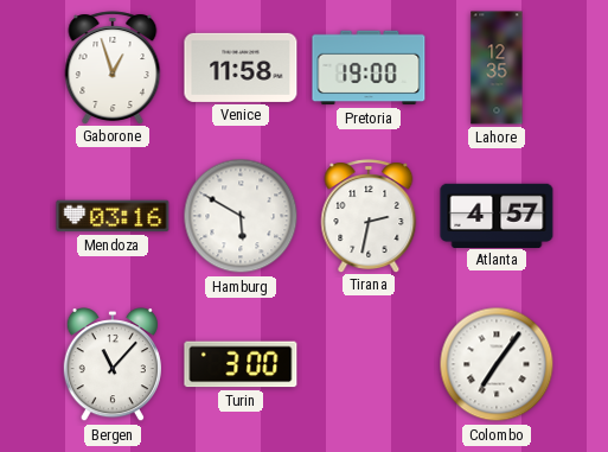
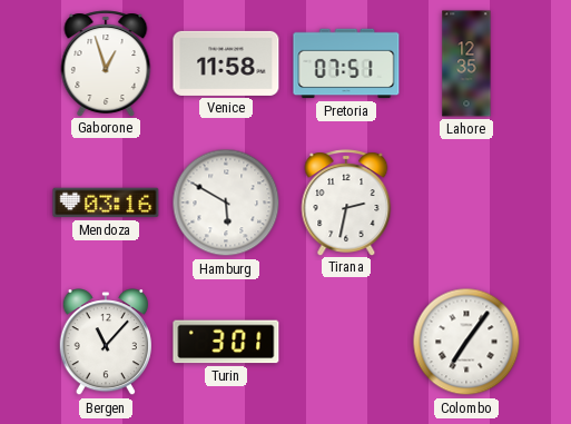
Pretoria: 19:00 -> 07:51
Atlanta: 4:57 -> none
Turin: 3:00 -> 3:01
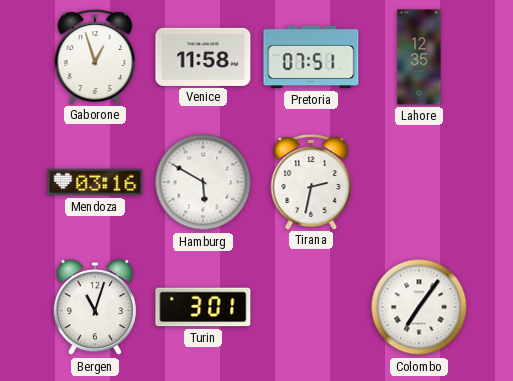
Bergen: 11:07 -> 11:03
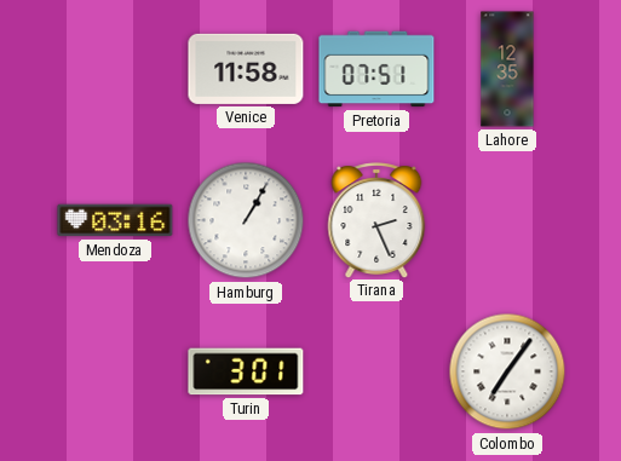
Gaborone: 12:57 -> none
Hamburg: 5:50 -> 1:05
Tirana: 2:32 -> 2:26
Bergen: 11:03 -> none
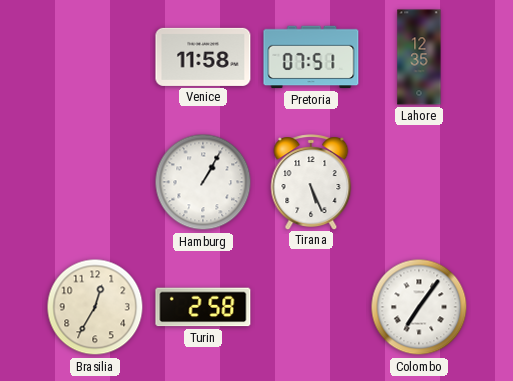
Mendoza: 03:16 -> none
Tirana: 2:26 -> 5:26
Brasilia: none -> 12:35
Turin: 3:01 -> 2:58
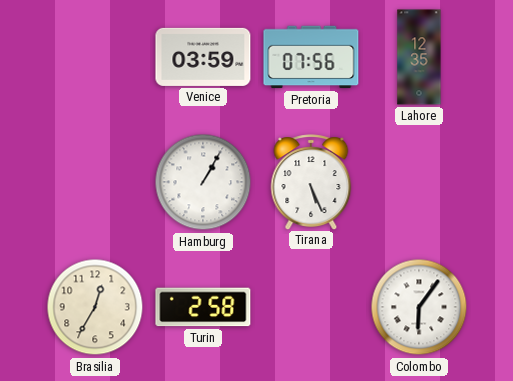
Venice: 11:58 -> 03:59
Pretoria: 07:51 -> 07:56
Colombo: 7:06 -> 6:06
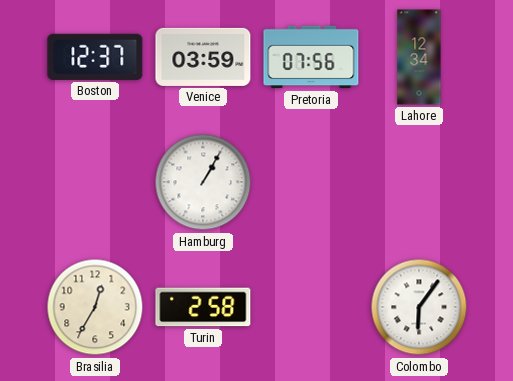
Boston: none -> 12:37
Lahore: 12:35 -> 12:34
Tirana: 5:26 -> none
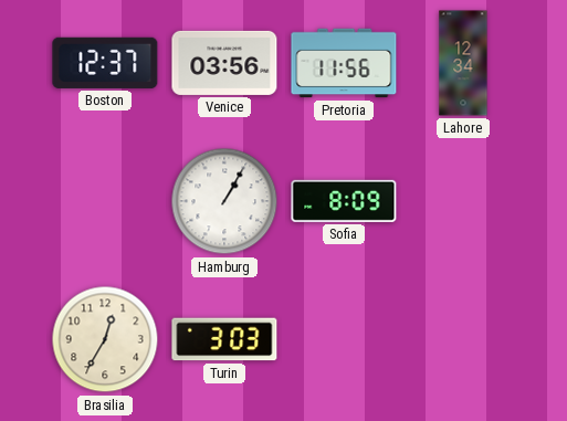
Venice: 03:59 -> 03:56
Pretoria: 07:56 -> 11:56
Sofia: none -> 8:09
Turin: 2:58 -> 3:03
Colombo: 6:06 -> none
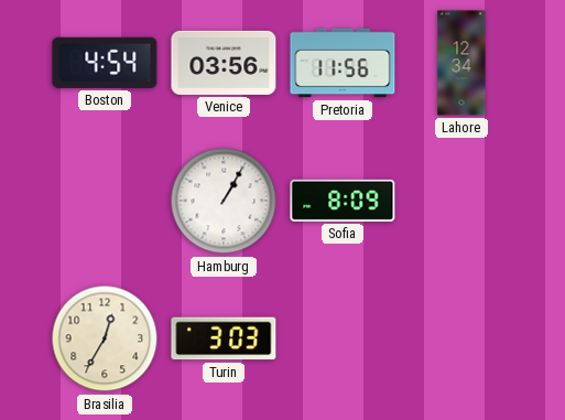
Boston: 12:37 -> 4:54
